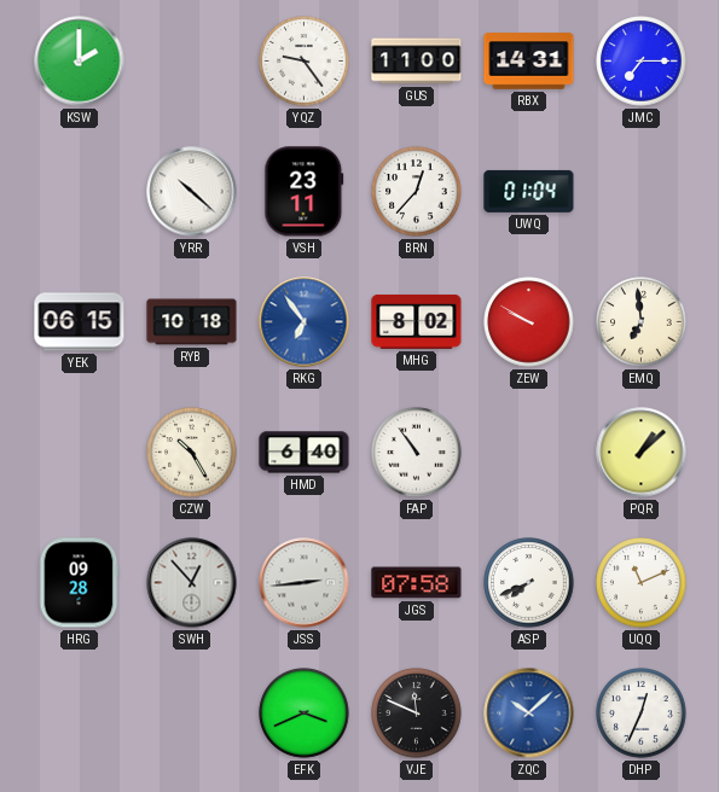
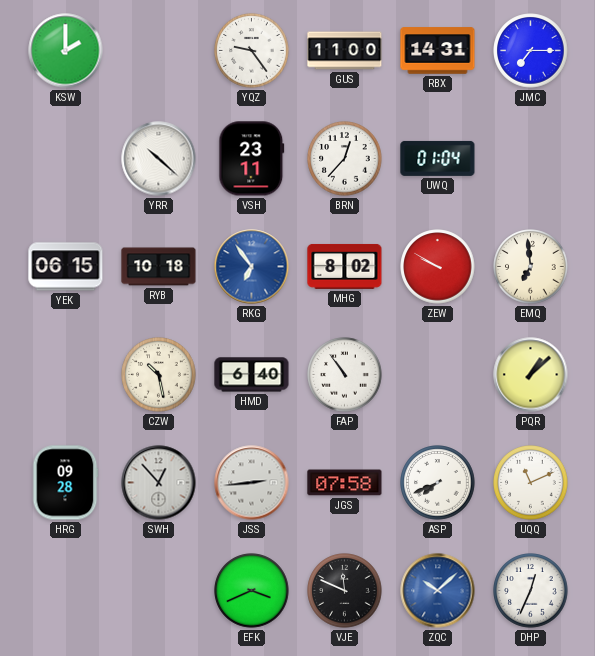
CZW: 10:25 -> 10:28
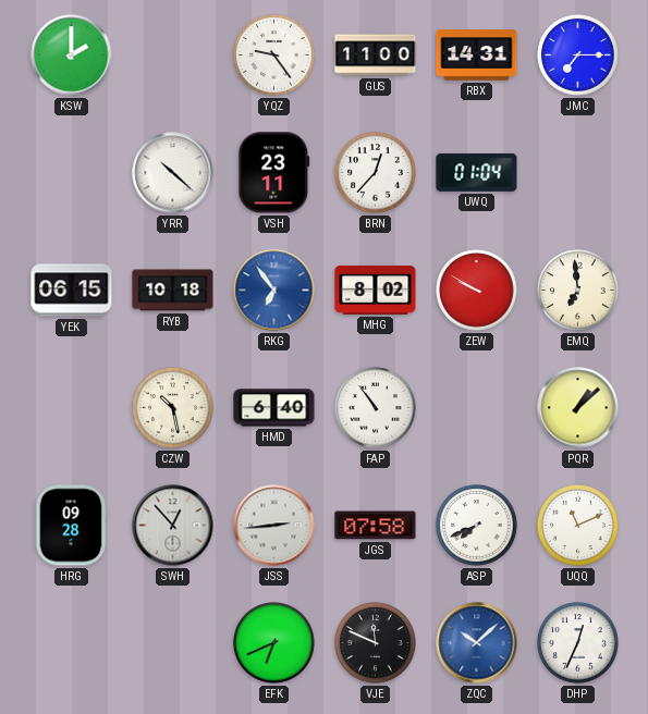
EFK: 3:41 -> 6:41
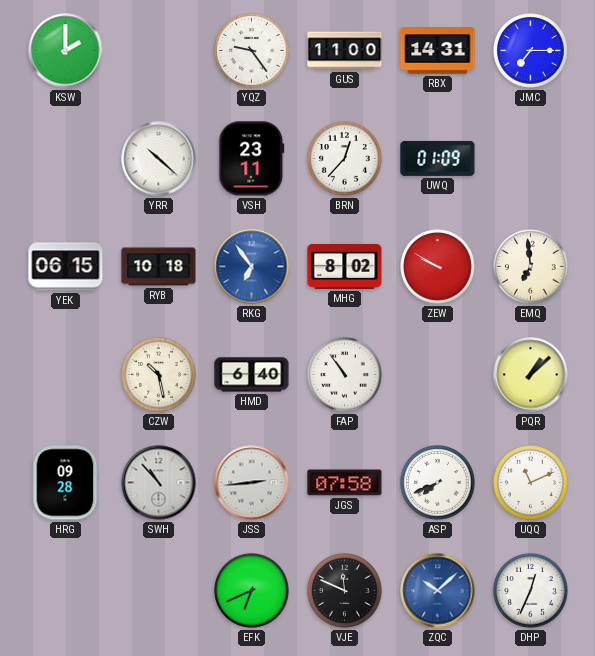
UWQ: 01:04 -> 01:09
SWH: 12:53 -> 10:53
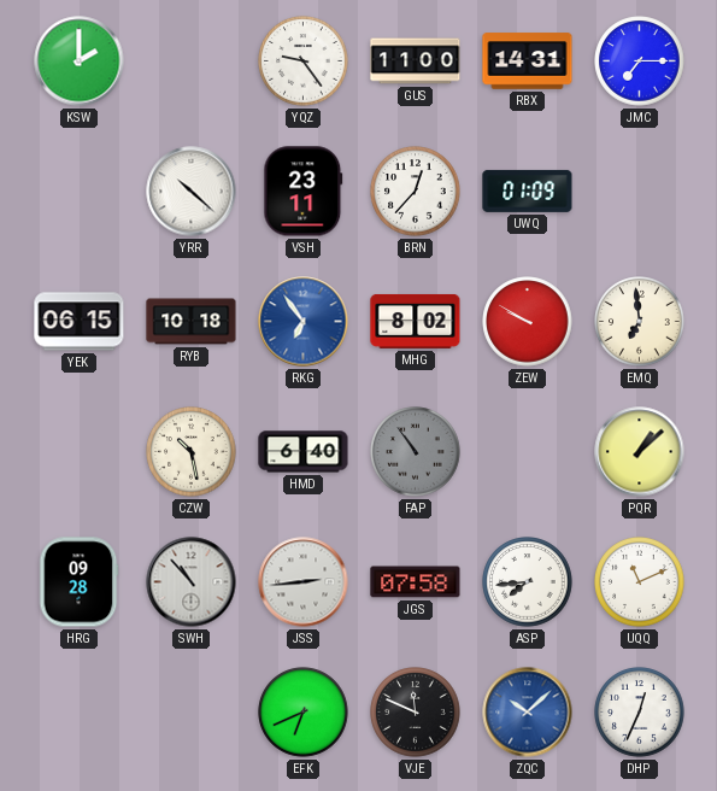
FAP dial: white -> grey
ASP: 7:41 -> 7:44
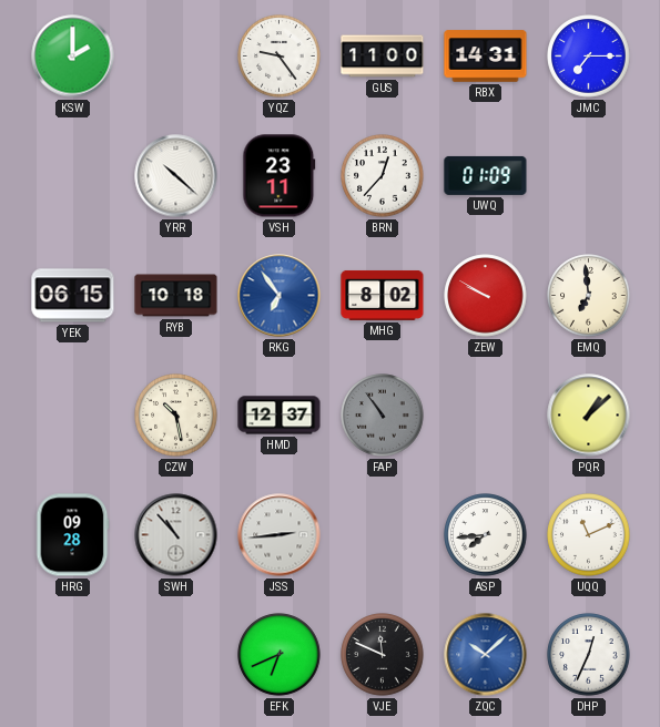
HMD: 6:40 -> 12:37
JGS: 07:58 -> none
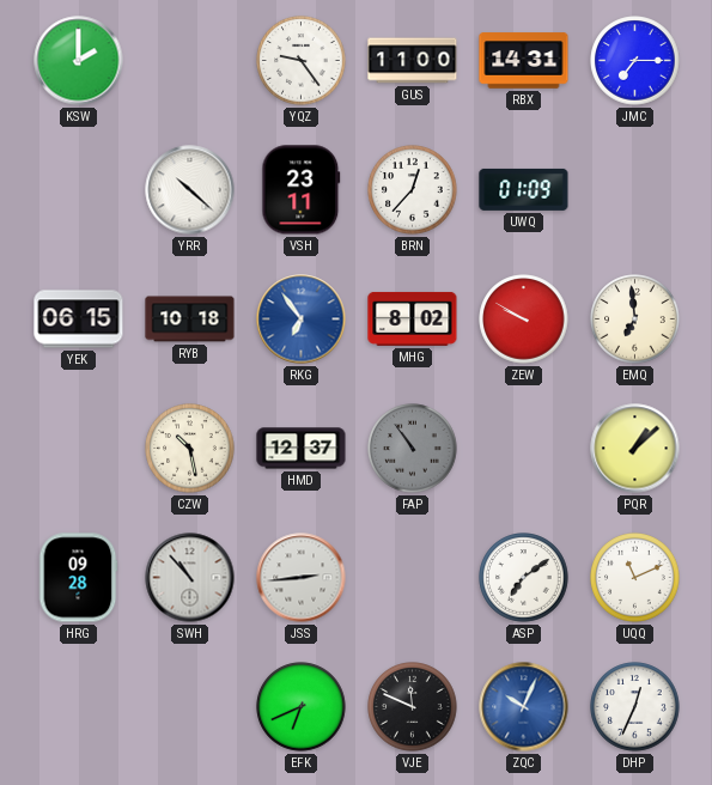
ASP: 7:44 -> 7:09
ZQC: 10:08 -> 10:04
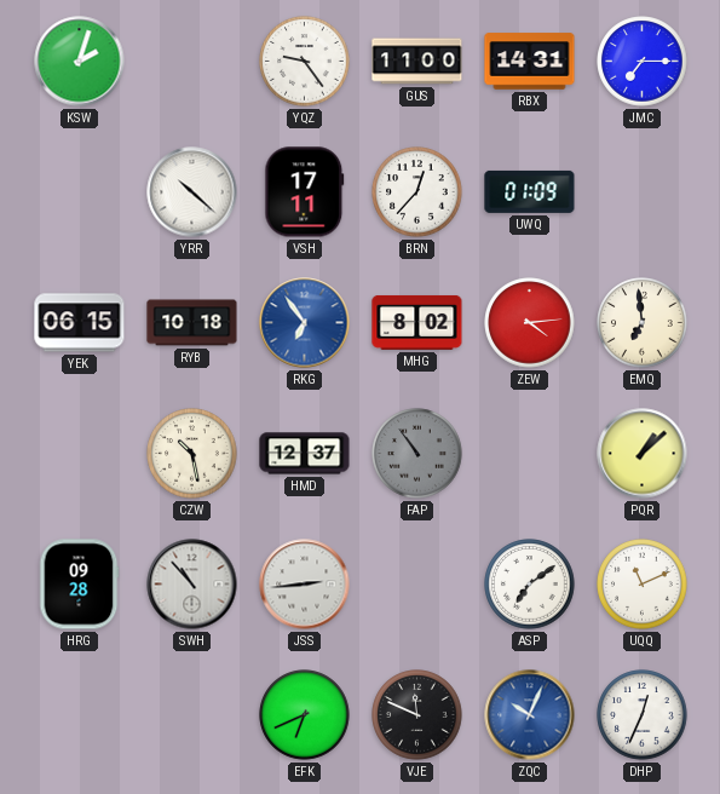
KSW: 2:00 -> 2:03
VSH: 23:11 -> 17:11
ZEW: 9:50 -> 4:14
